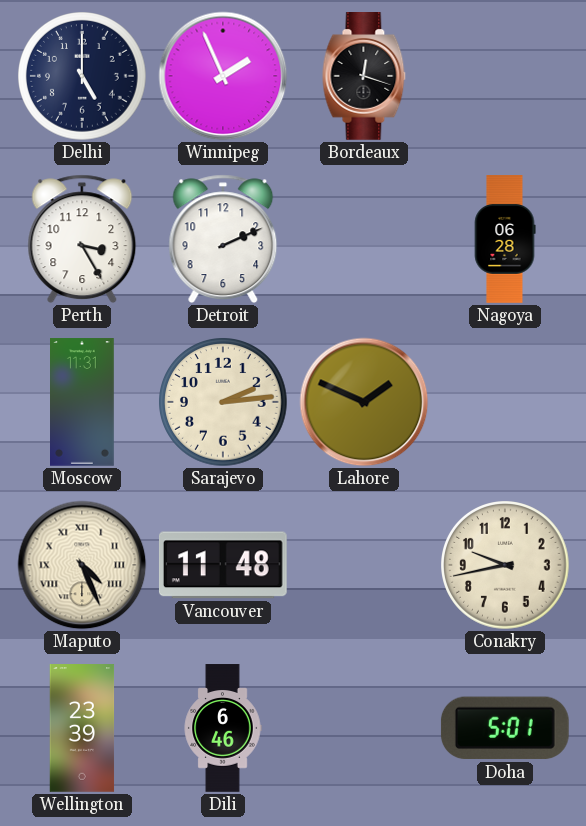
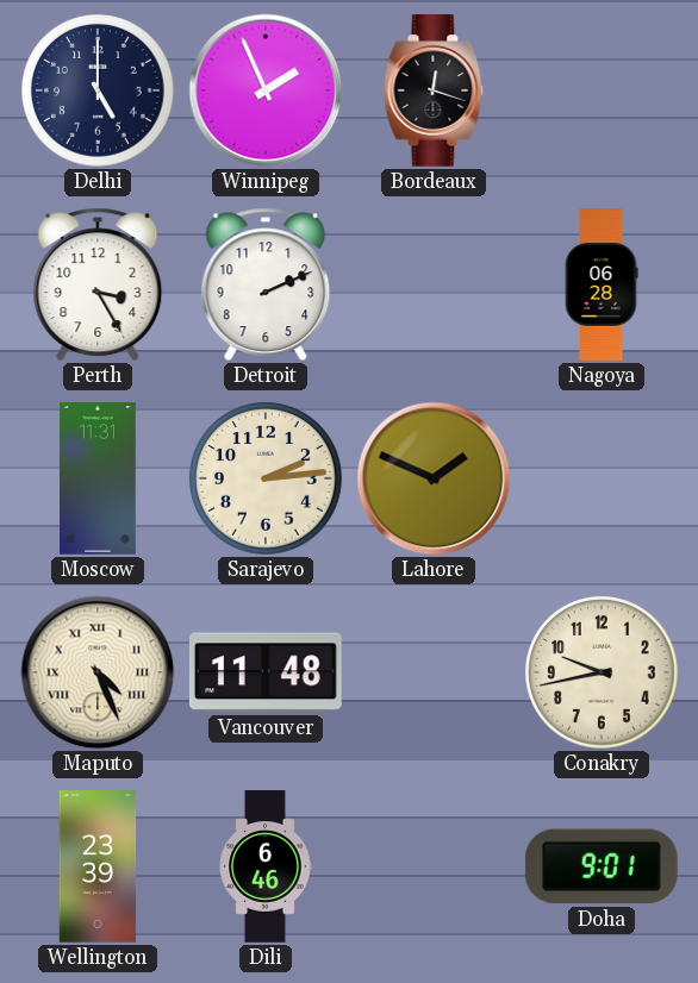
Doha: 5:01 -> 9:01
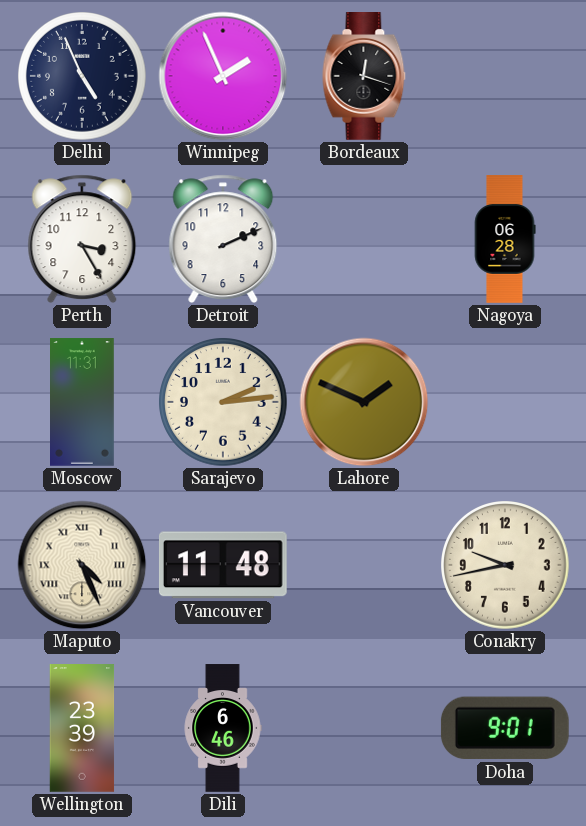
Delhi: 5:00 -> 4:56
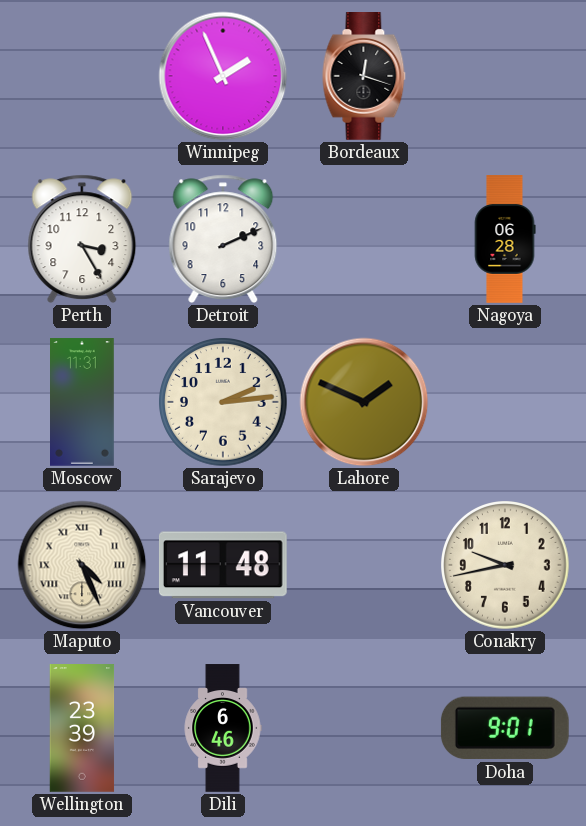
Delhi: 4:56 -> none
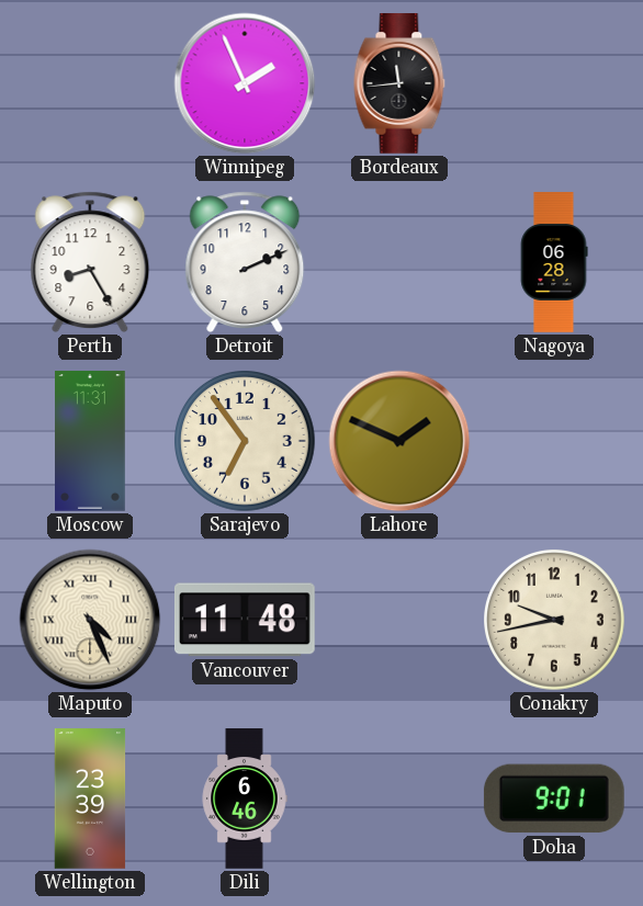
Bordeaux: 12:18 -> 11:44
Perth: 3:25 -> 8:25
Sarajevo: 2:14 -> 6:54
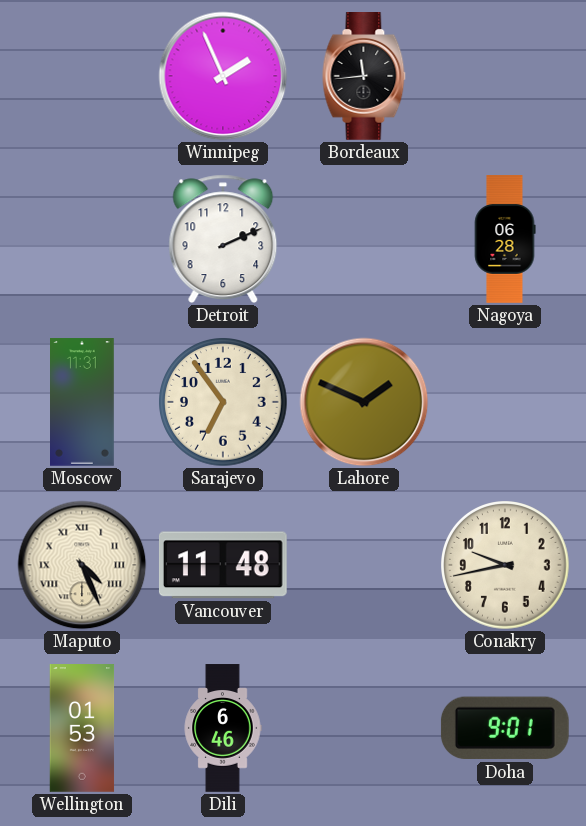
Perth: 8:25 -> none
Wellington: 23:39 -> 01:53
